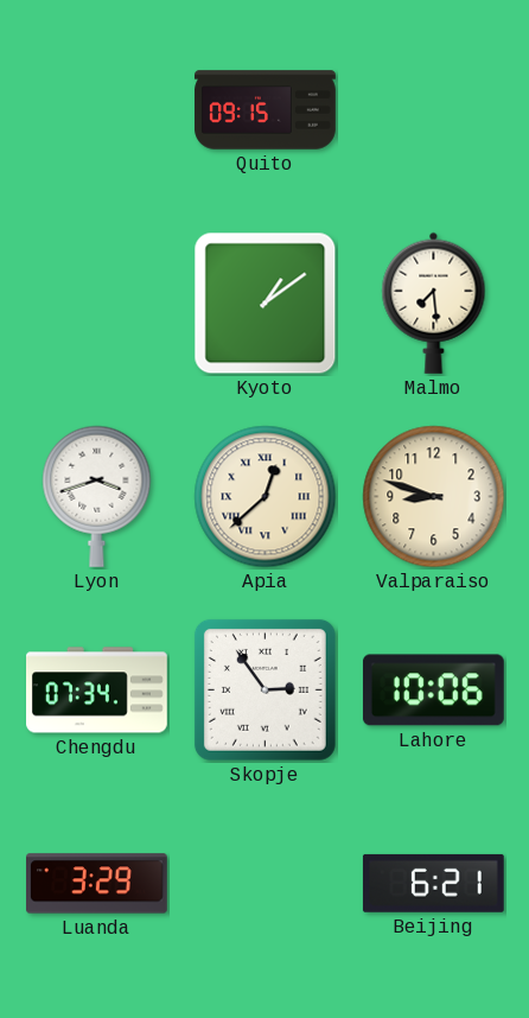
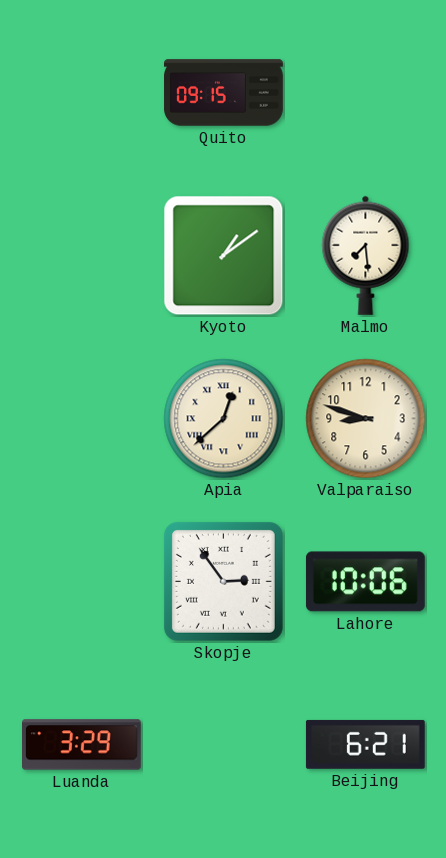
Lyon: 3:42 -> none
Chengdu: 07:34 -> none
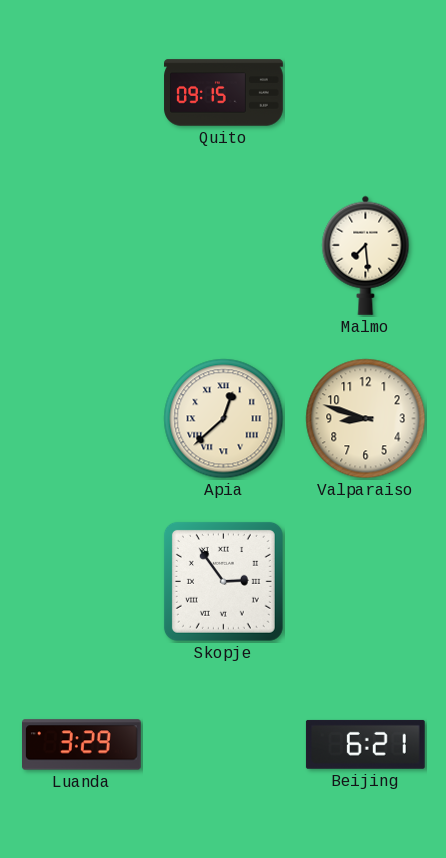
Kyoto: 1:09 -> none
Lahore: 10:06 -> none
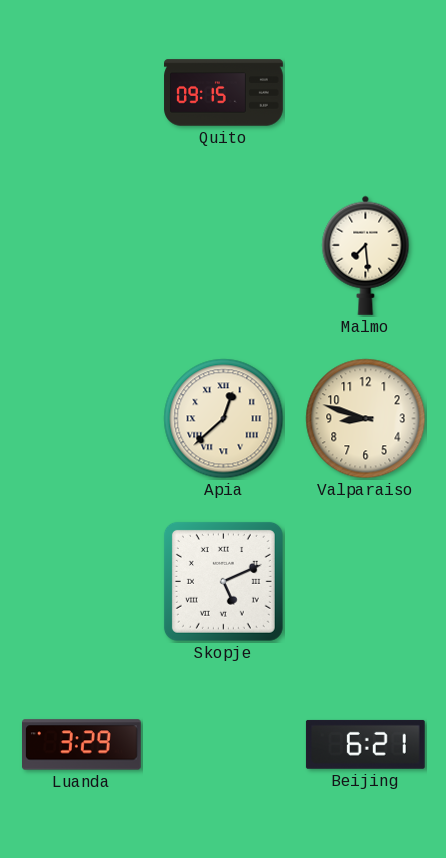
Skopje: 2:54 -> 5:11
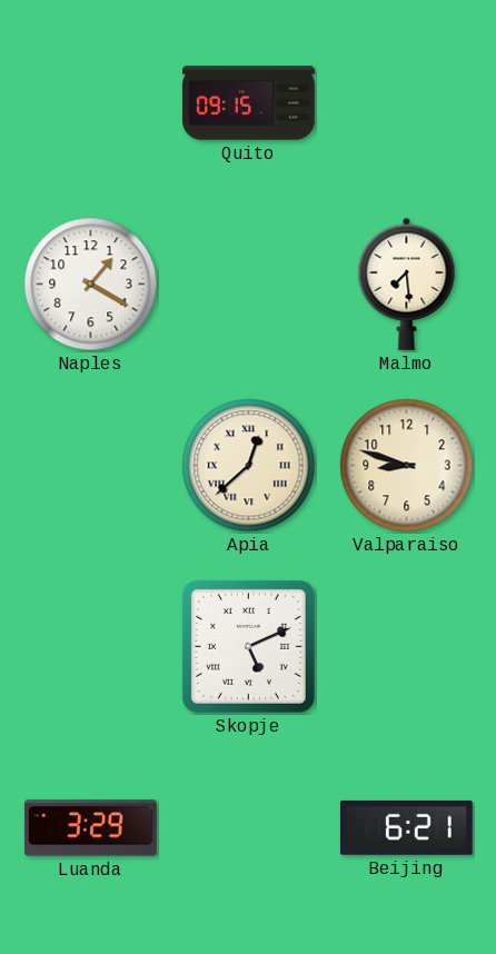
Naples: none -> 1:20
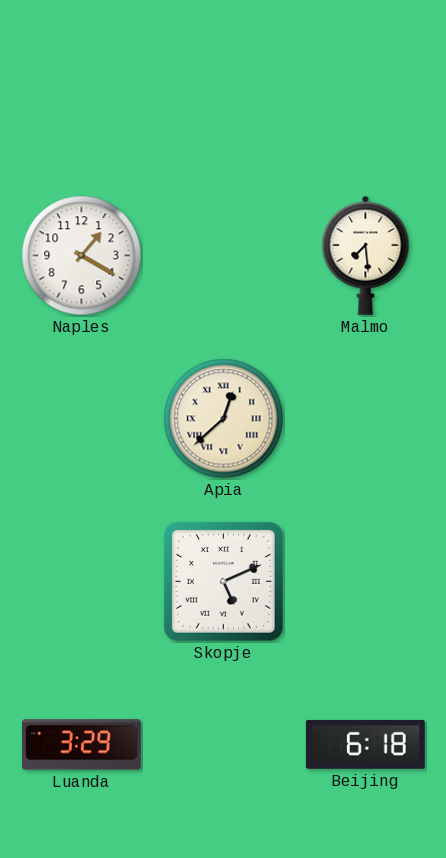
Quito: 09:15 -> none
Valparaiso: 8:48 -> none
Beijing: 6:21 -> 6:18
